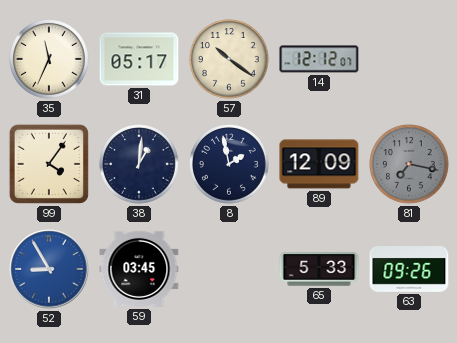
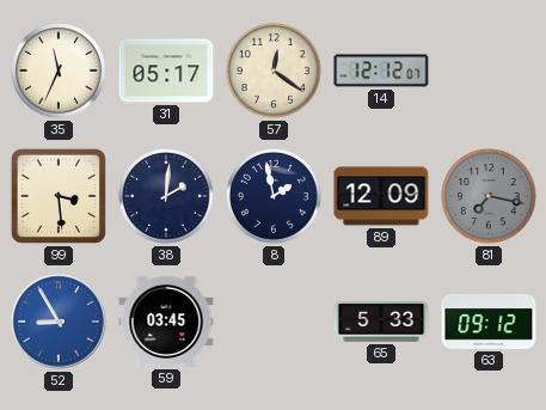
57: 10:21 -> 12:21
99: 4:06 -> 3:29
38: 1:01 -> 2:01
63: 09:26 -> 09:12
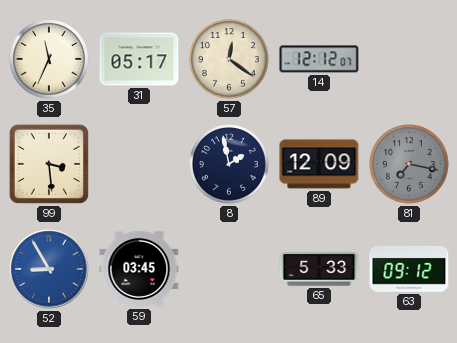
38: 2:01 -> none
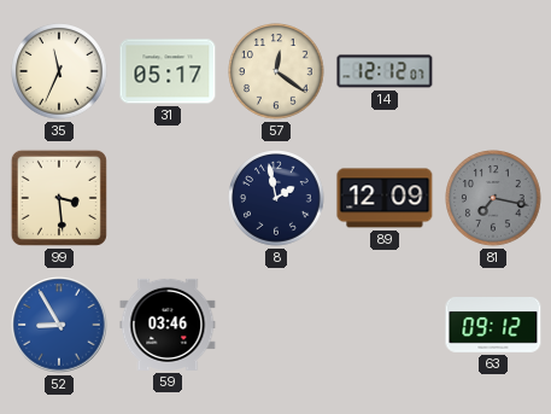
59: 03:45 -> 03:46
65: 5:33 -> none
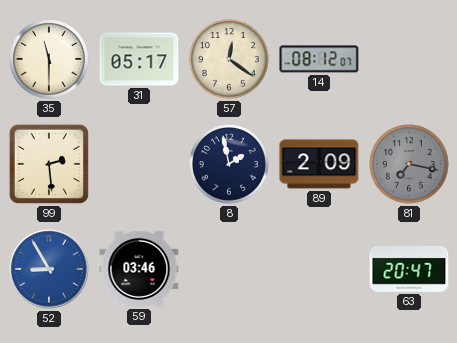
35: 11:34 -> 11:30
14: 12:12 -> 08:12
99: 3:29 -> 2:29
89: 12:09 -> 2:09
63: 09:12 -> 20:47
